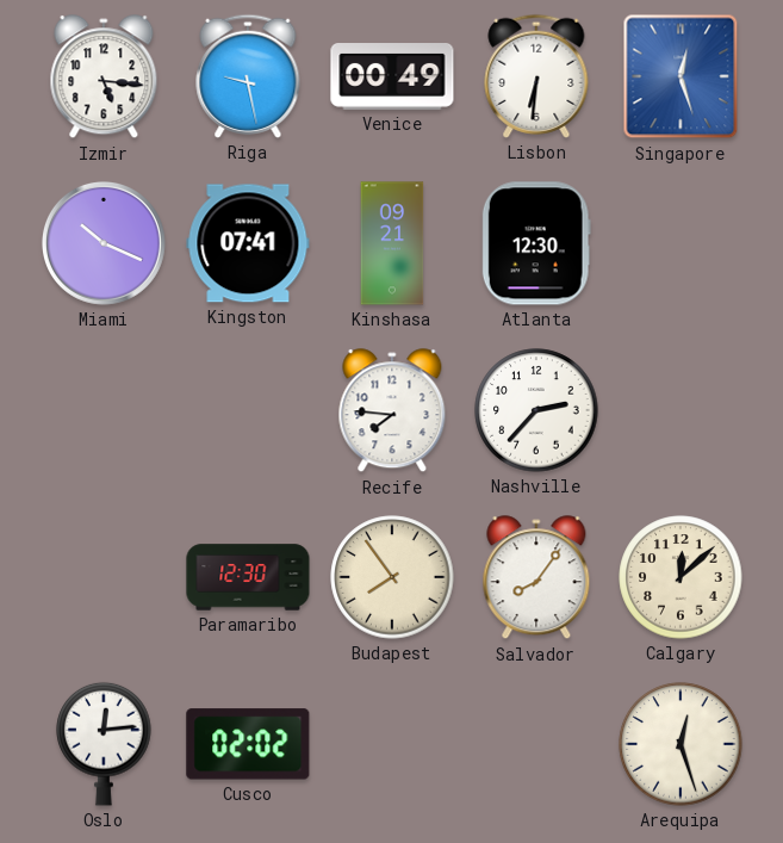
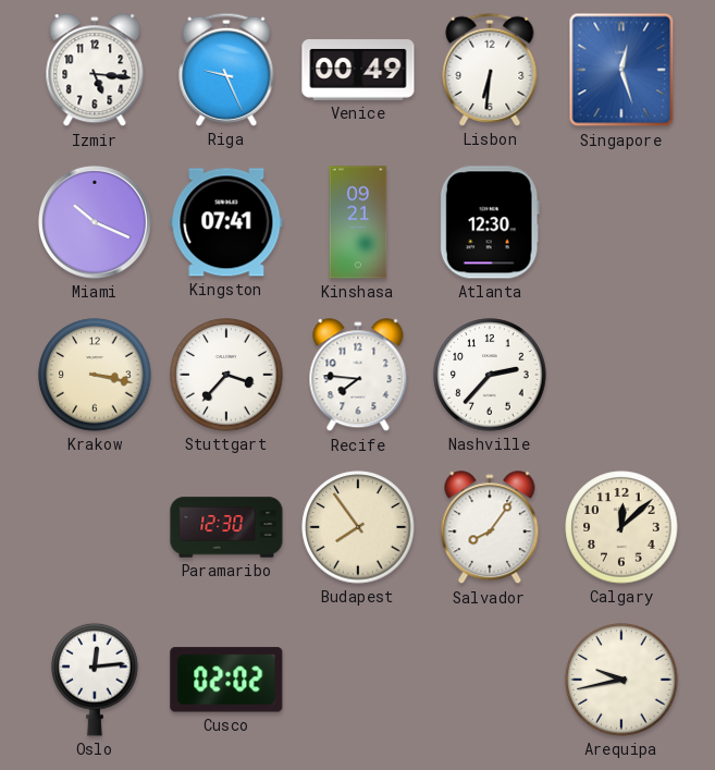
Riga: 9:28 -> 9:26
Krakow: none -> 3:17
Stuttgart: none -> 3:37
Arequipa: 12:27 -> 9:43
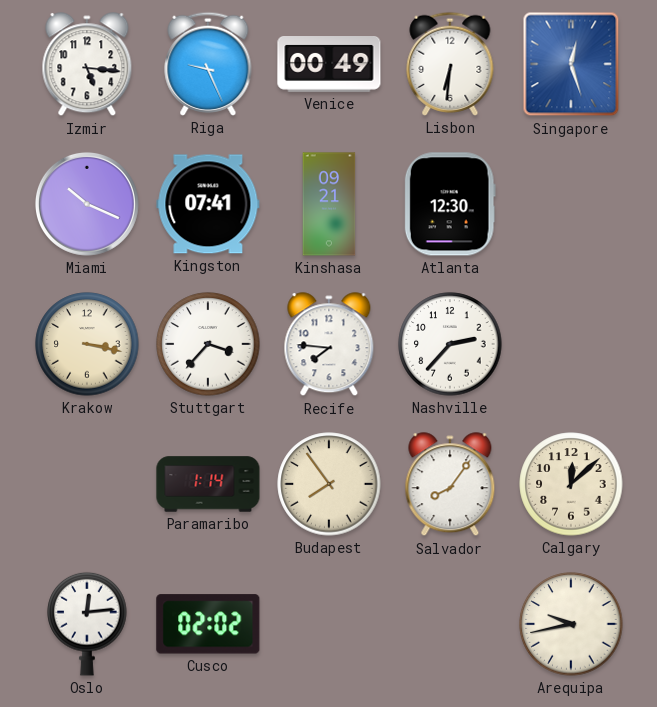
Paramaribo: 12:30 -> 1:14
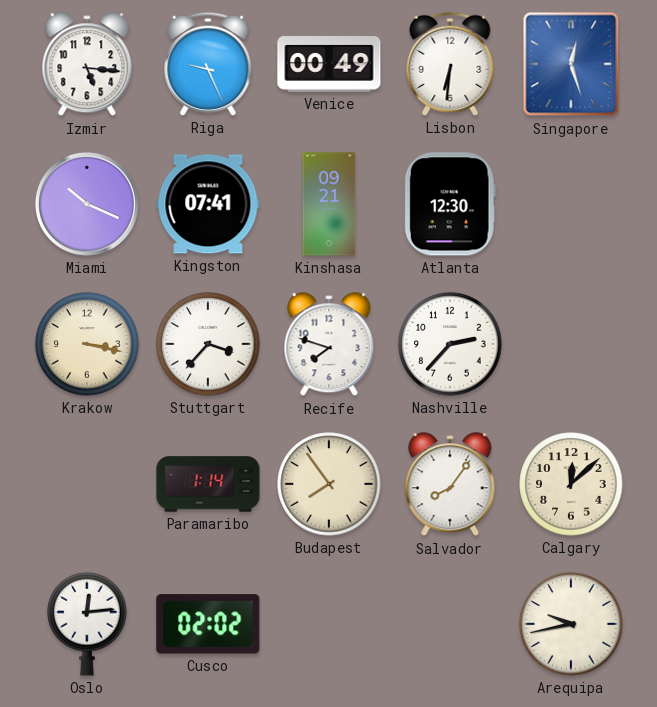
Recife: 7:46 -> 7:48
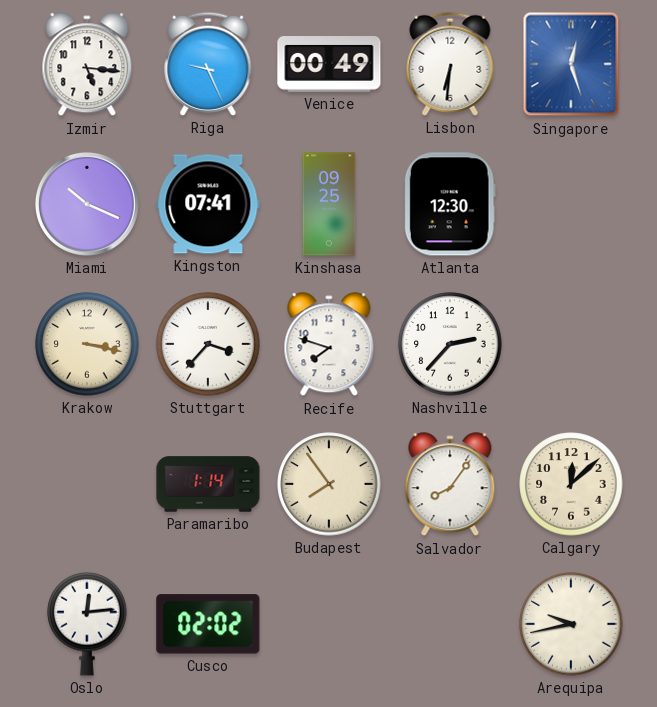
Kinshasa: 09:21 -> 09:25
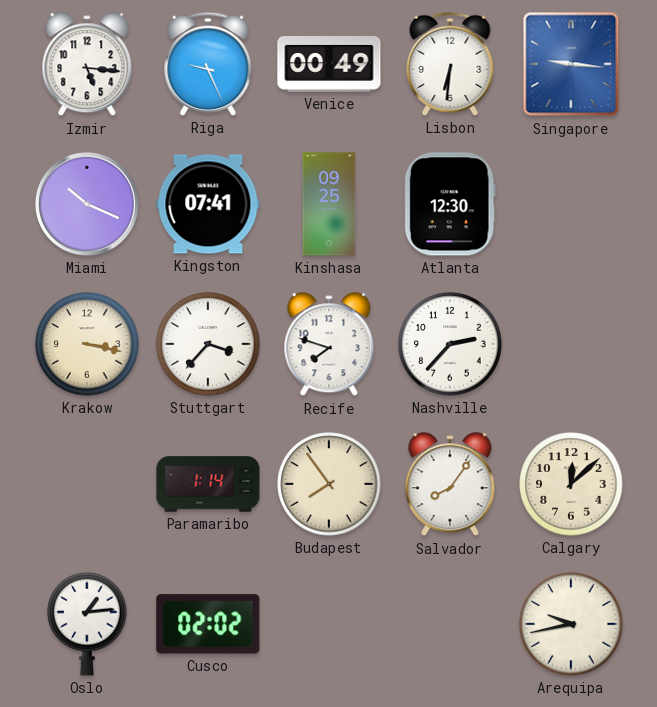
Singapore: 12:27 -> 9:16
Oslo: 12:14 -> 1:14
